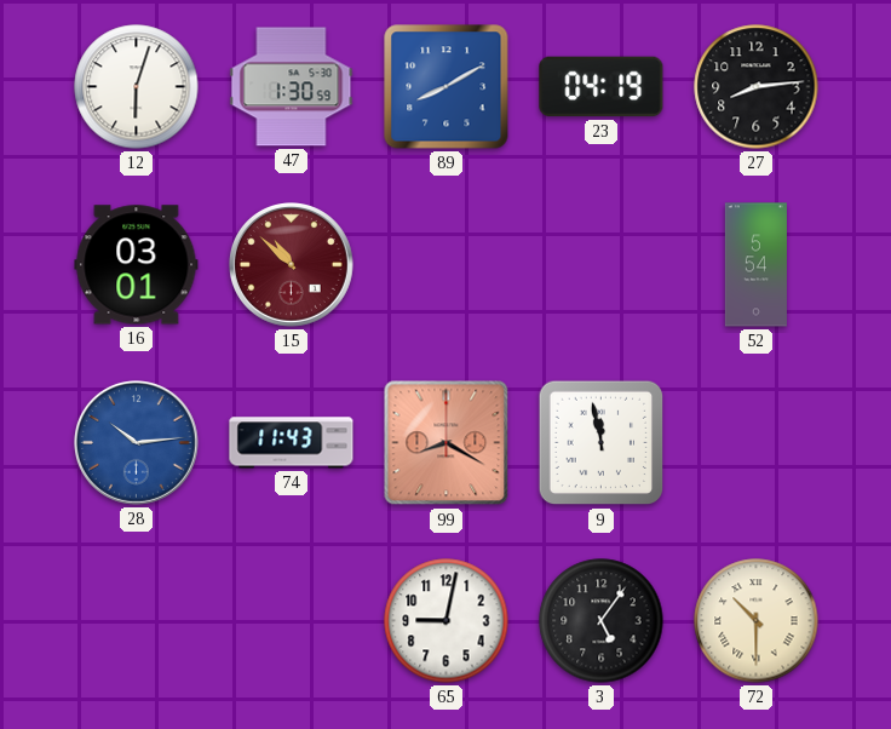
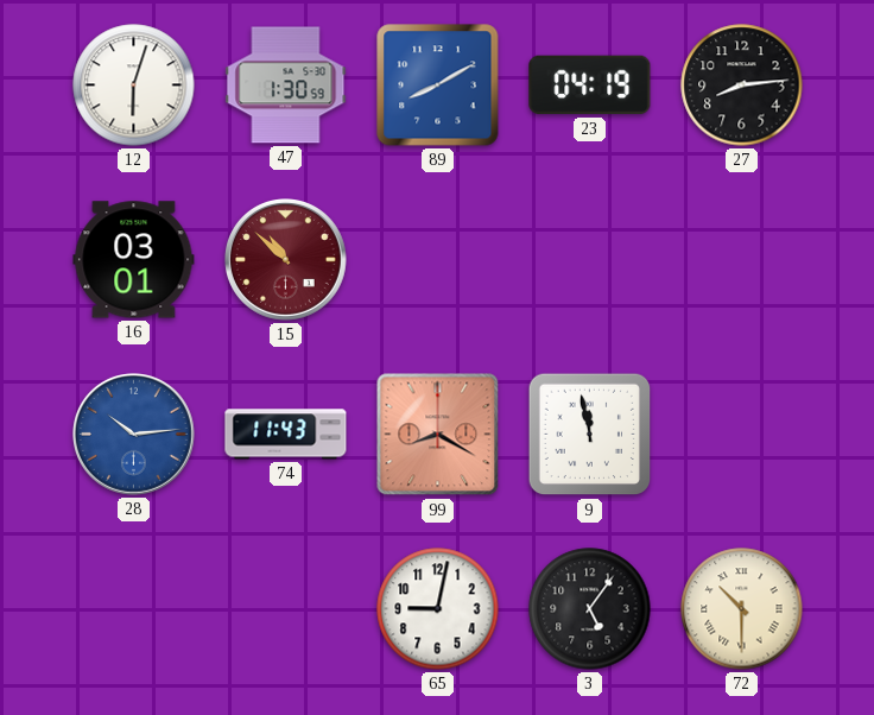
52: 5:54 -> none
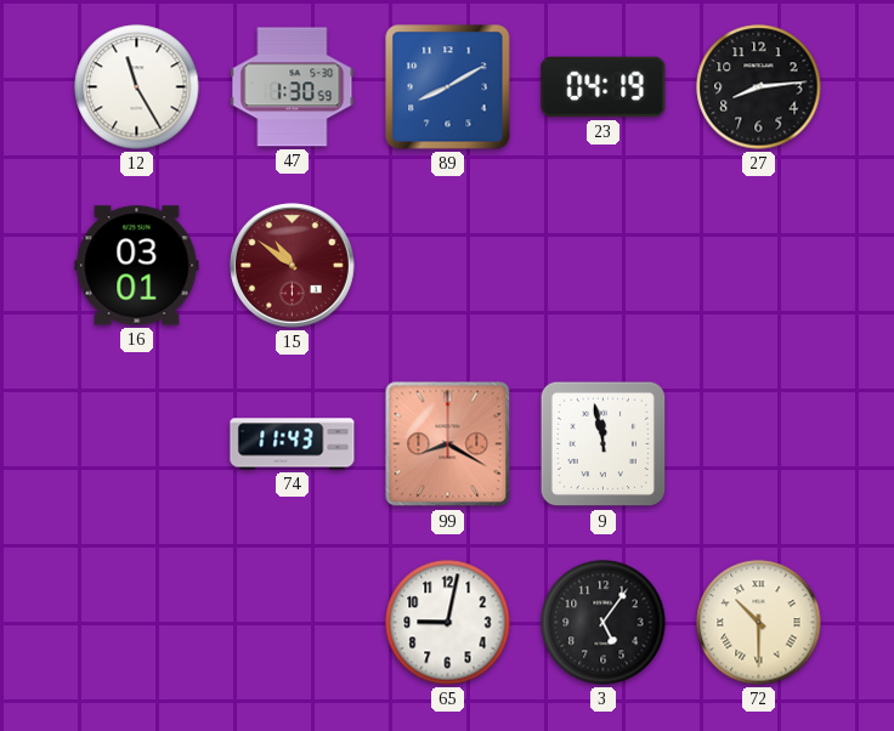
12: 6:03 -> 11:25
15: 10:52 -> 10:51
28: 10:14 -> none
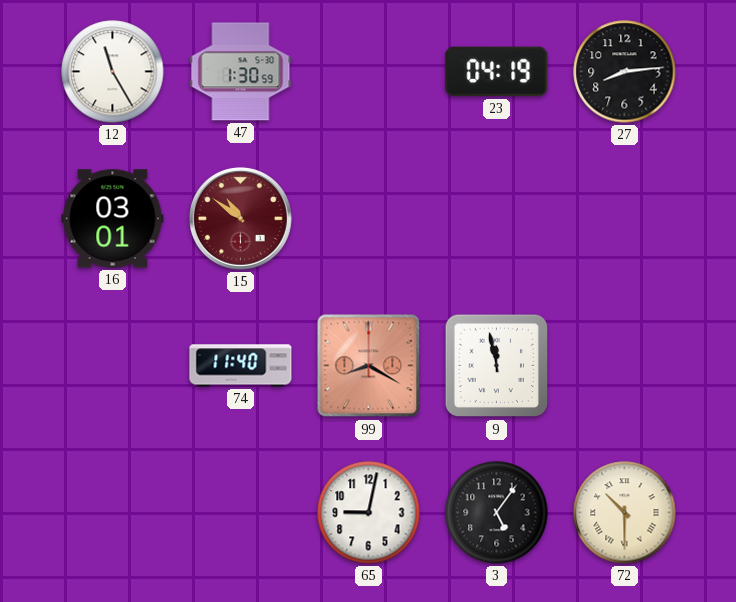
89: 8:10 -> none
74: 11:43 -> 11:40
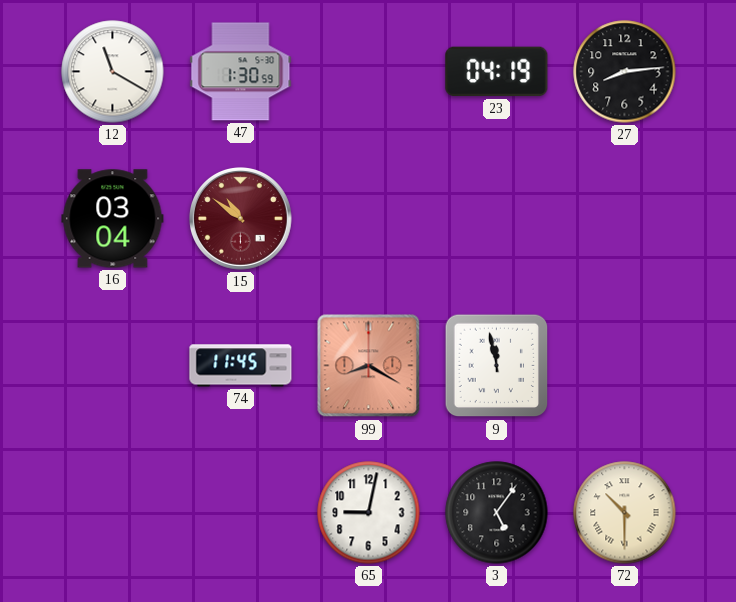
12: 11:25 -> 11:20
16: 03:01 -> 03:04
74: 11:40 -> 11:45
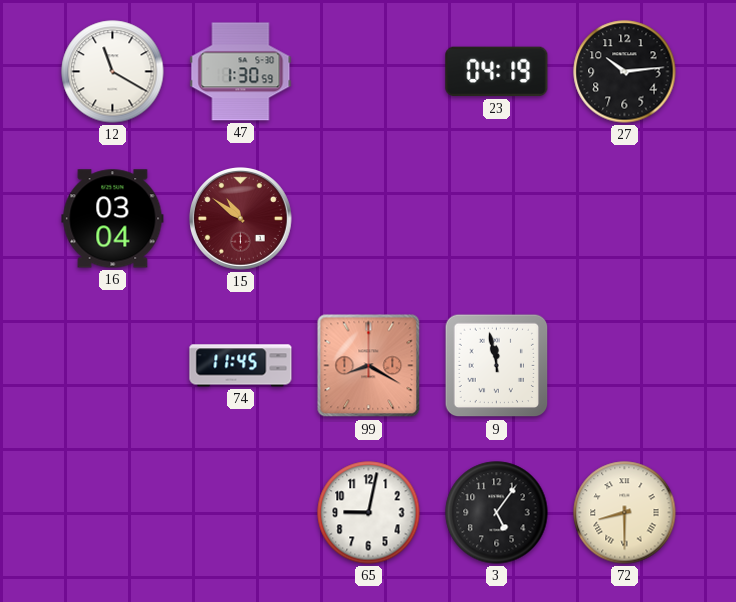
27: 8:14 -> 10:14
72: 10:30 -> 8:30
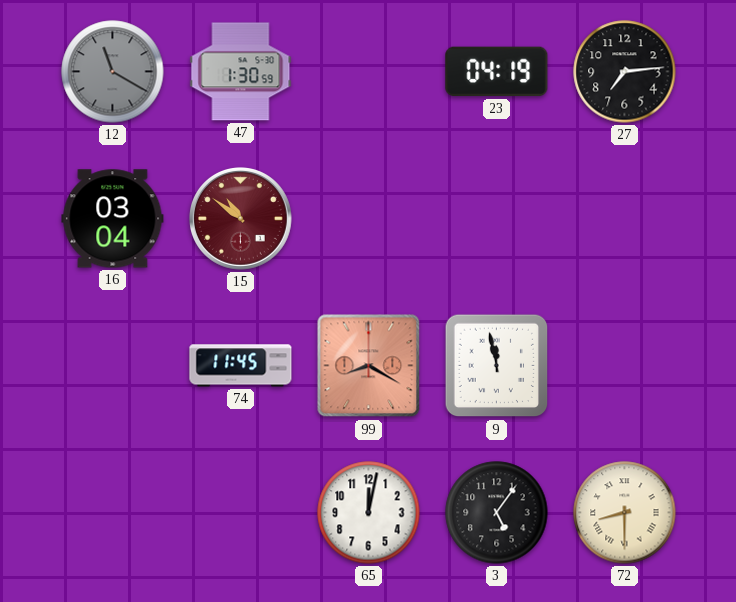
12 dial: white -> grey
27: 10:14 -> 7:14
65: 9:02 -> 12:02
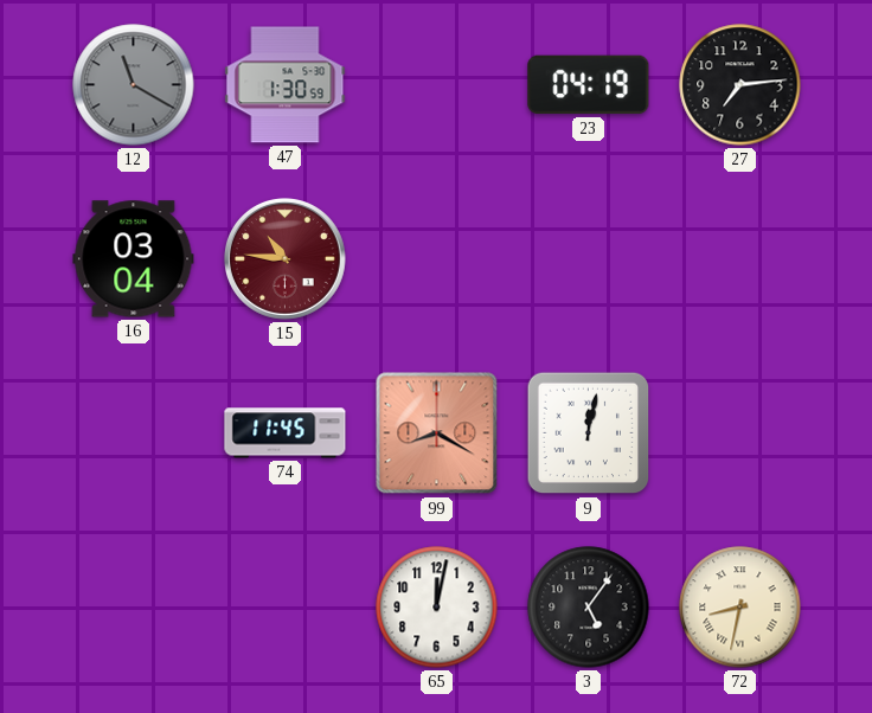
15: 10:51 -> 10:46
9: 11:58 -> 12:02
72: 8:30 -> 8:32
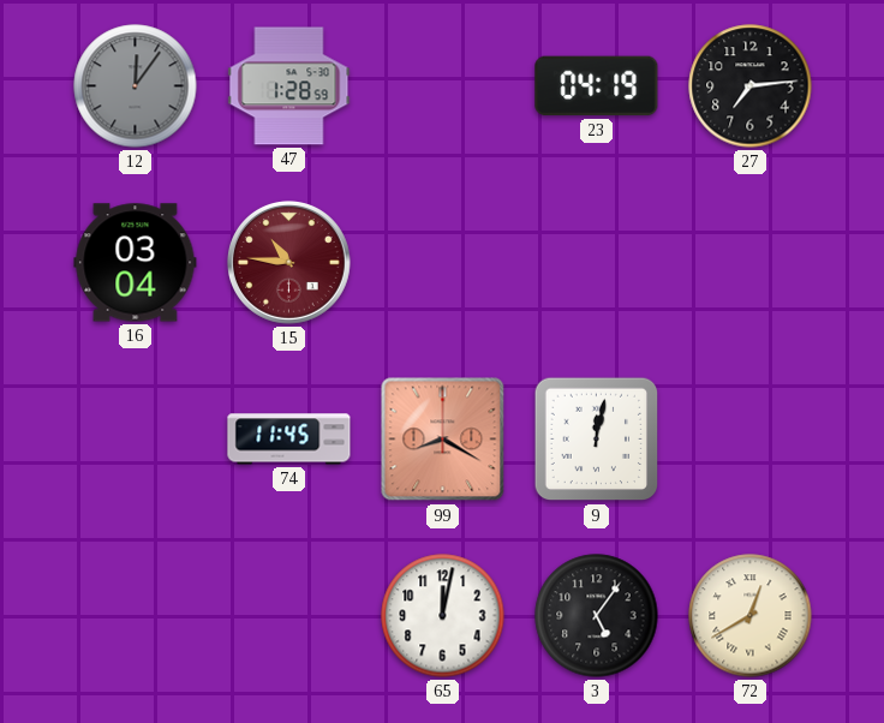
12: 11:20 -> 12:06
47: 1:30 -> 1:28
72: 8:32 -> 12:40
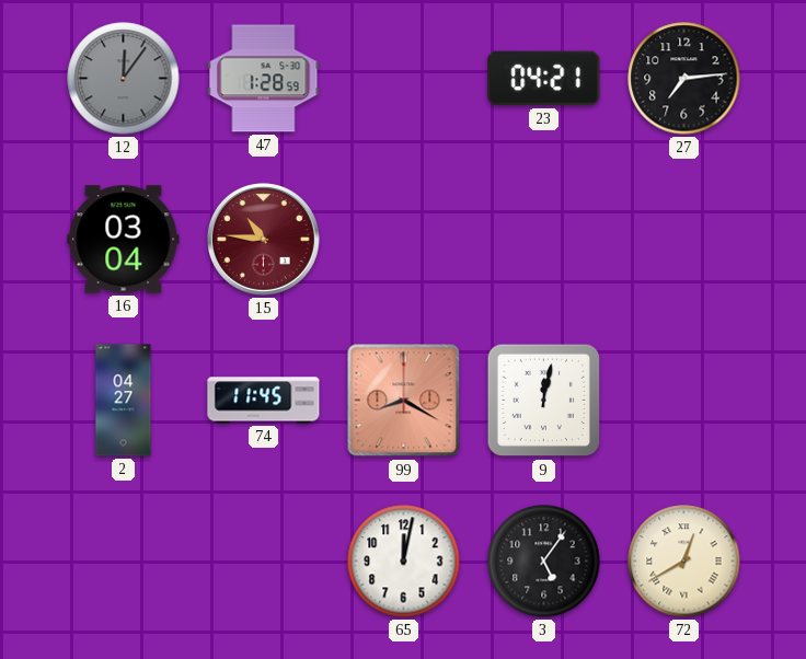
23: 04:19 -> 04:21
2: none -> 04:27
